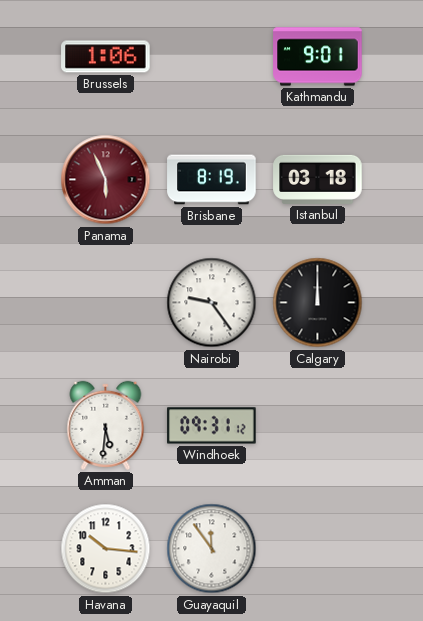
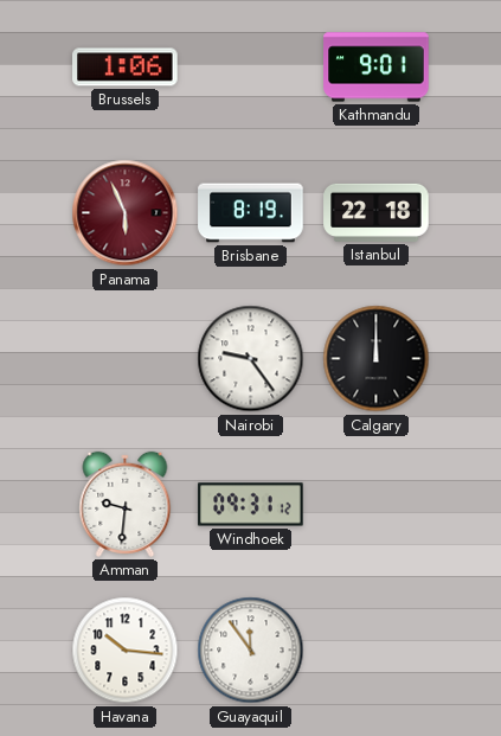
Istanbul: 03:18 -> 22:18
Amman: 5:31 -> 9:31
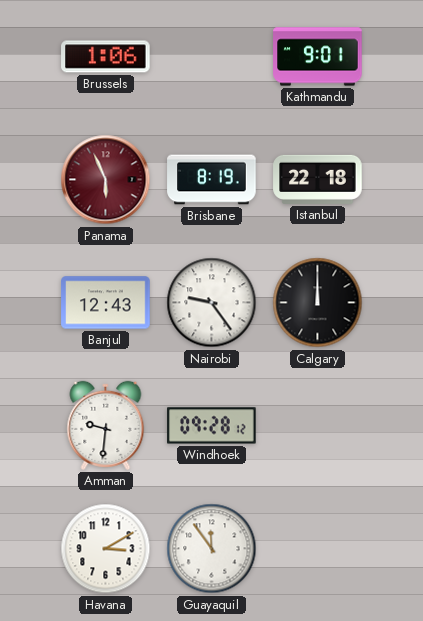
Banjul: none -> 12:43
Windhoek: 09:31 -> 09:28
Havana: 10:16 -> 3:10
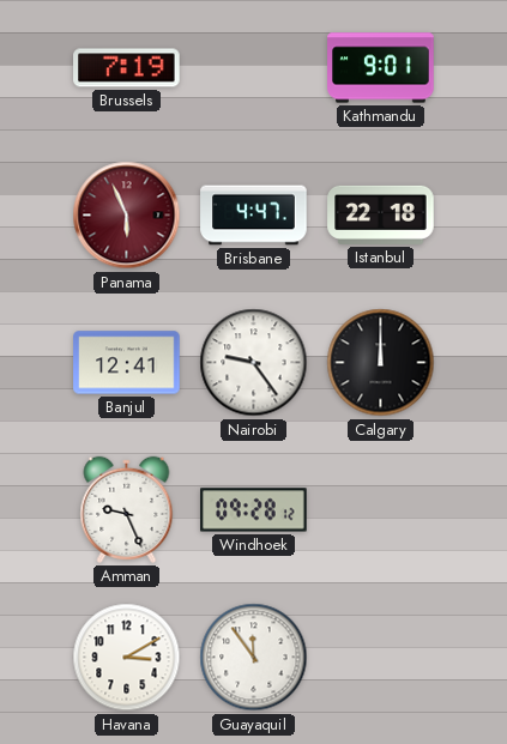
Brussels: 1:06 -> 7:19
Brisbane: 8:19 -> 4:47
Banjul: 12:43 -> 12:41
Amman: 9:31 -> 9:26
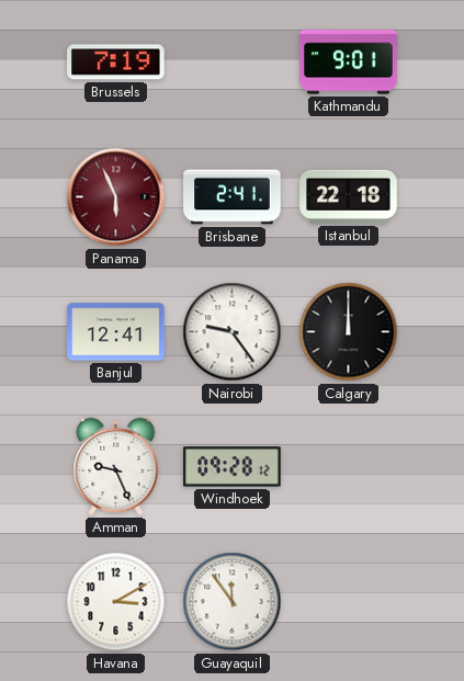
Brisbane: 4:47 -> 2:41
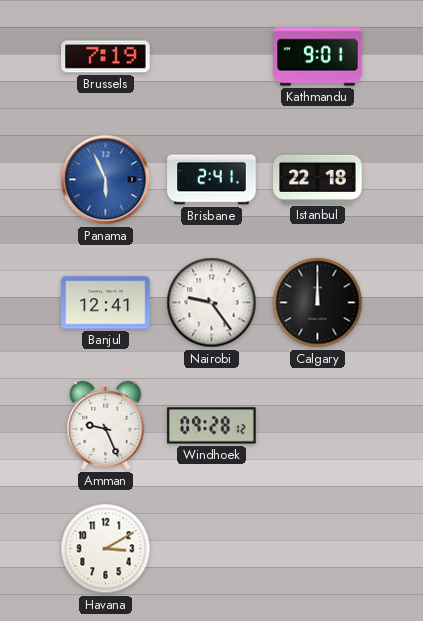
Panama dial: burgundy -> blue
Guayaquil: 11:54 -> none
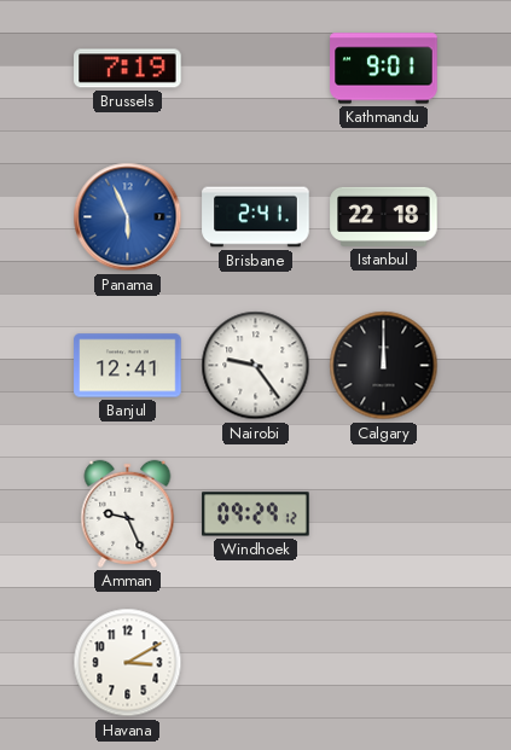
Windhoek: 09:28 -> 09:29
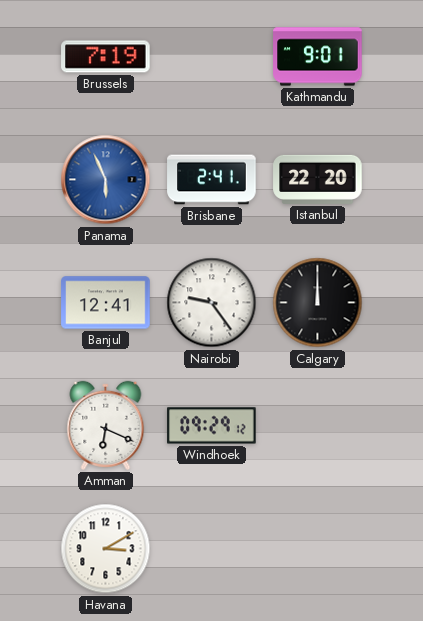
Istanbul: 22:18 -> 22:20
Amman: 9:26 -> 6:19
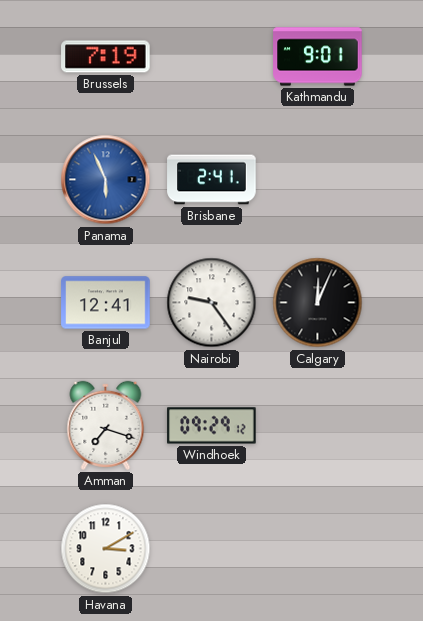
Istanbul: 22:20 -> none
Calgary: 12:00 -> 12:04
Amman: 6:19 -> 7:18
